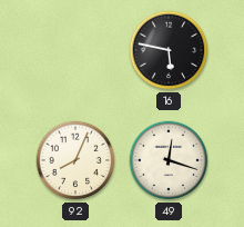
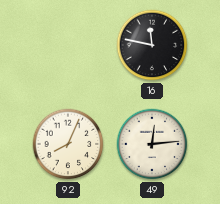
16: 5:47 -> 11:47
49: 12:18 -> 12:14
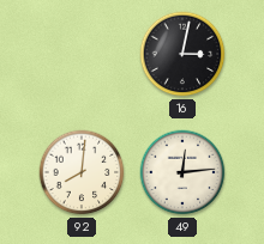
16: 11:47 -> 3:02
92: 8:04 -> 8:01
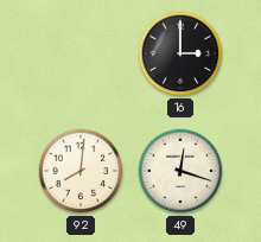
16: 3:02 -> 3:00
49: 12:14 -> 12:18
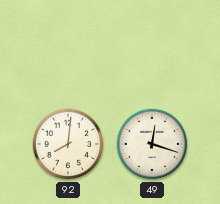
16: 3:00 -> none
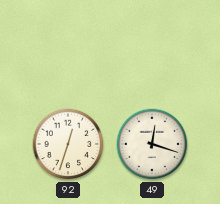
92: 8:01 -> 12:33
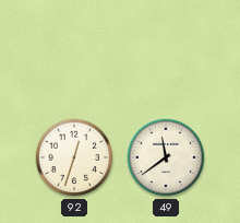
49: 12:18 -> 11:39
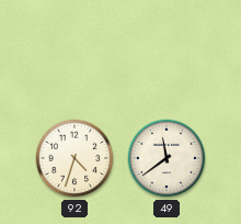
92: 12:33 -> 4:33
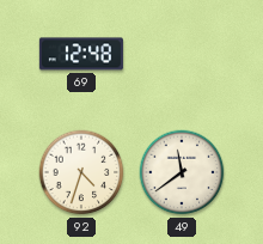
69: none -> 12:48
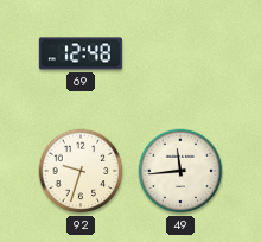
92: 4:33 -> 9:33
49: 11:39 -> 11:44
